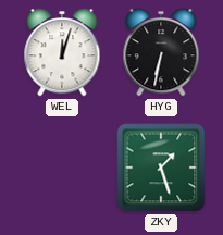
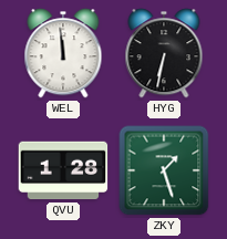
WEL: 12:03 -> 11:59
QVU: none -> 1:28
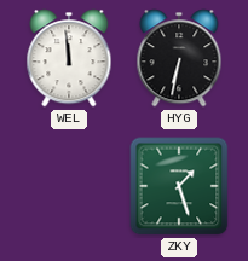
QVU: 1:28 -> none
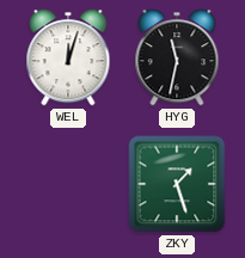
WEL: 11:59 -> 12:03
HYG: 6:32 -> 11:32
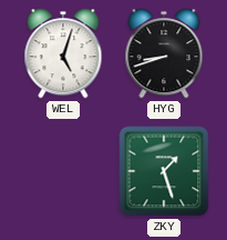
WEL: 12:03 -> 5:03
HYG: 11:32 -> 8:42
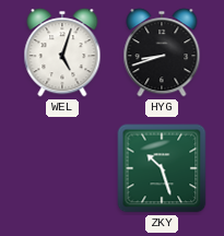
ZKY: 1:27 -> 10:27
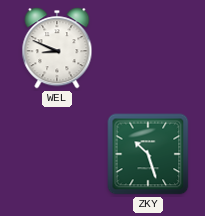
WEL: 5:03 -> 8:49
HYG: 8:42 -> none
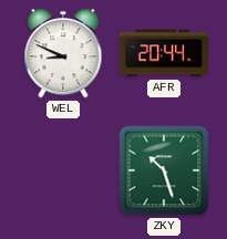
AFR: none -> 20:44
